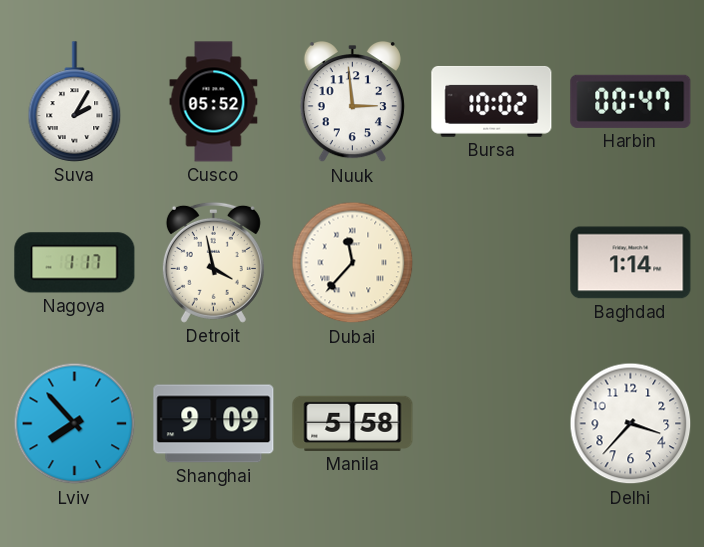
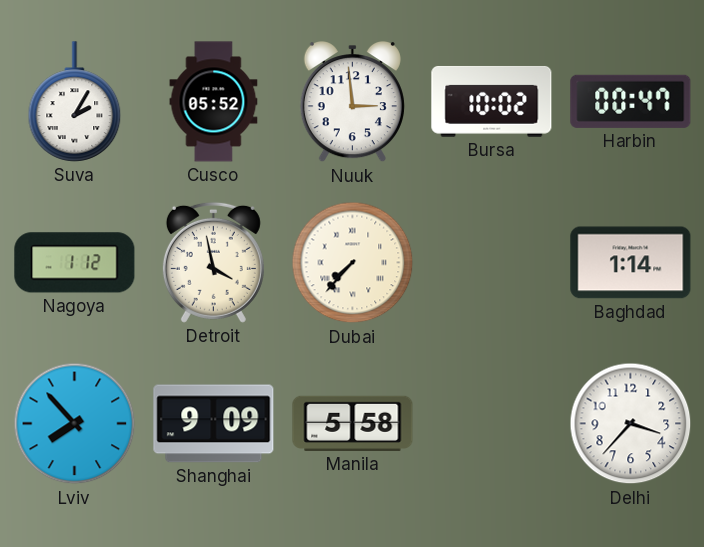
Nagoya: 1:17 -> 1:12
Dubai: 11:37 -> 7:37
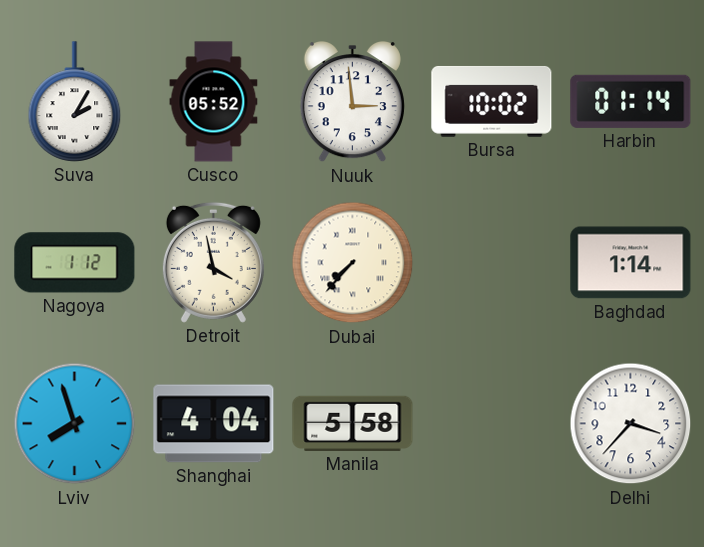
Harbin: 00:47 -> 01:14
Lviv: 7:53 -> 7:57
Shanghai: 9:09 -> 4:04
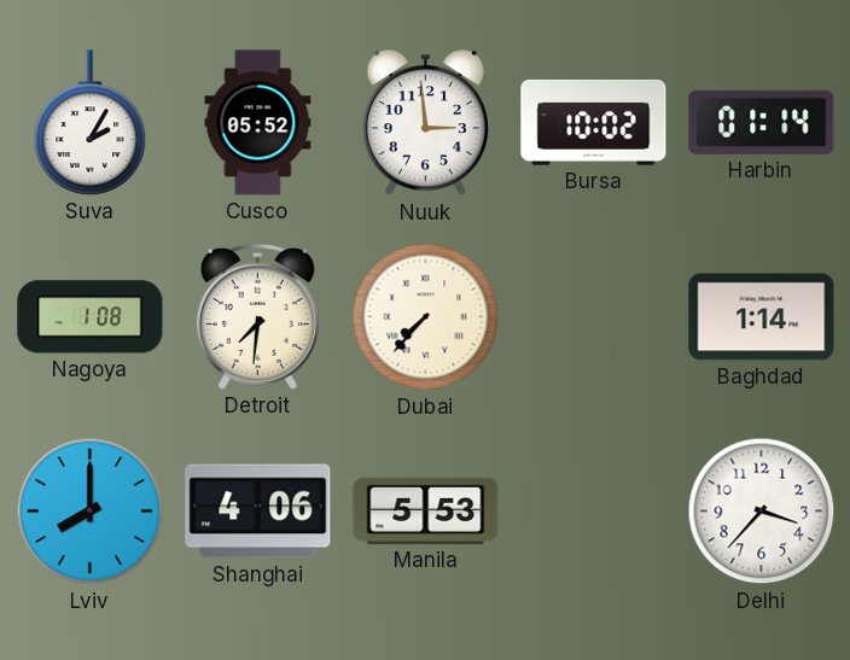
Nagoya: 1:12 -> 1:08
Detroit: 3:58 -> 7:31
Lviv: 7:57 -> 8:00
Shanghai: 4:04 -> 4:06
Manila: 5:58 -> 5:53
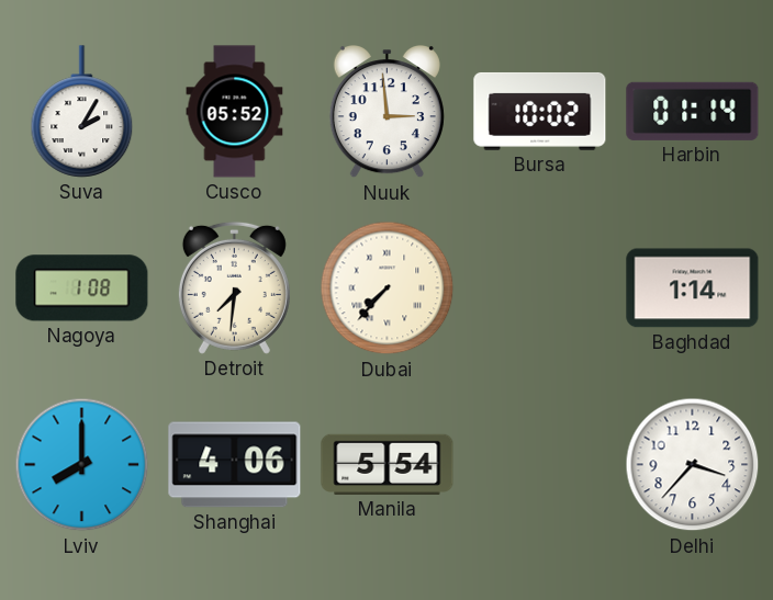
Manila: 5:53 -> 5:54
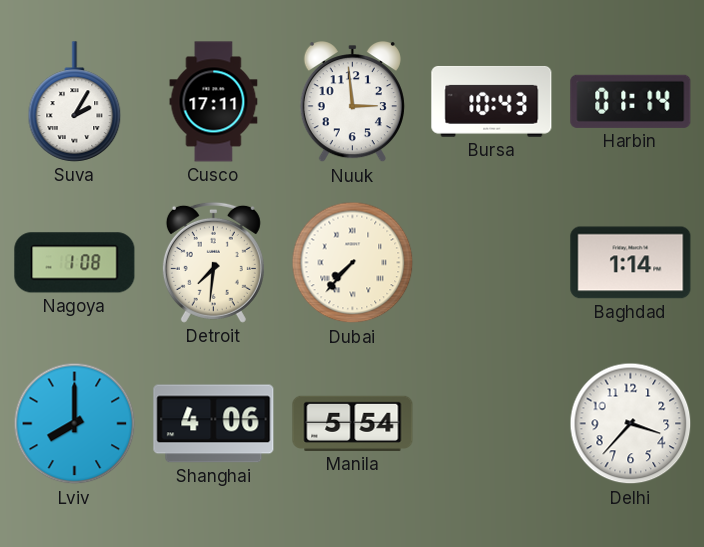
Cusco: 05:52 -> 17:11
Bursa: 10:02 -> 10:43
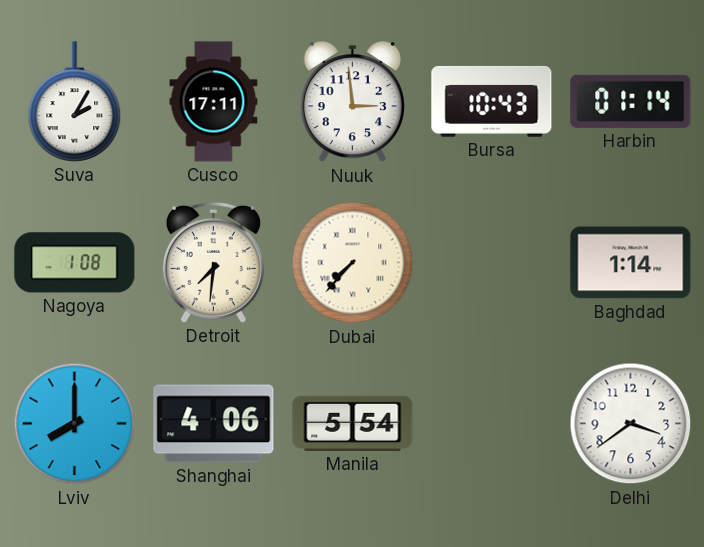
Delhi: 3:37 -> 3:39
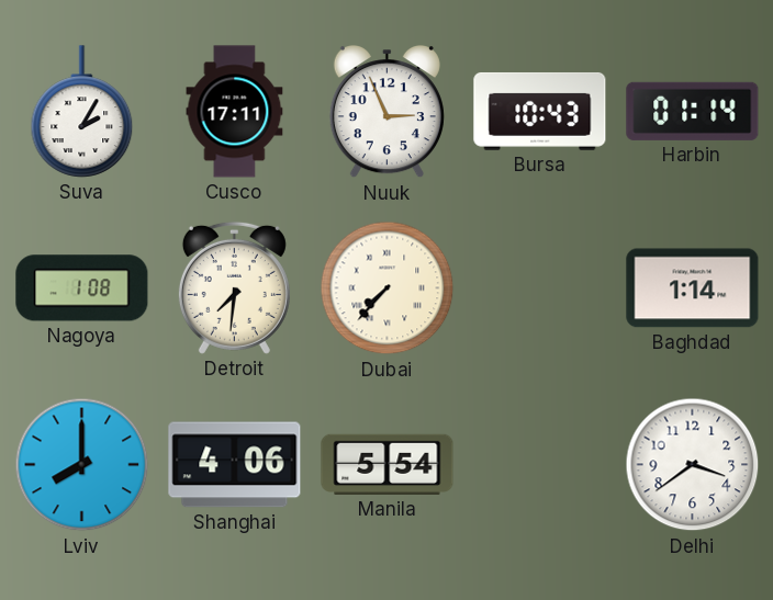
Nuuk: 2:59 -> 2:56
